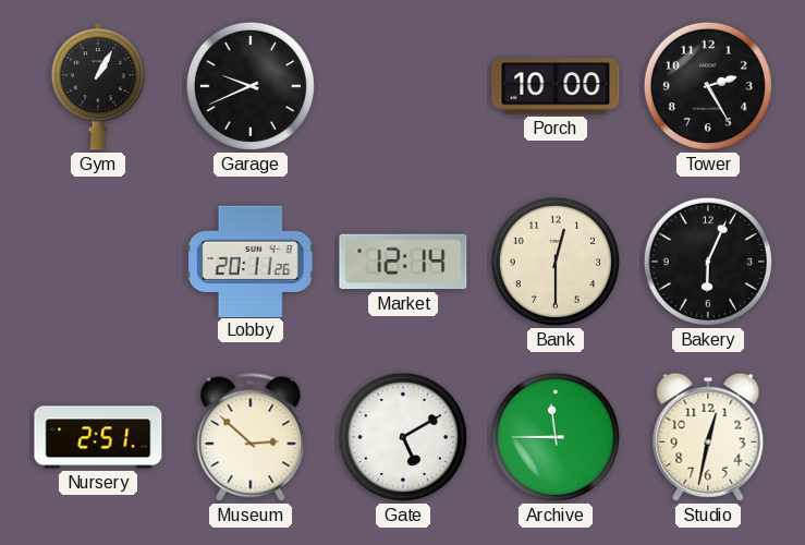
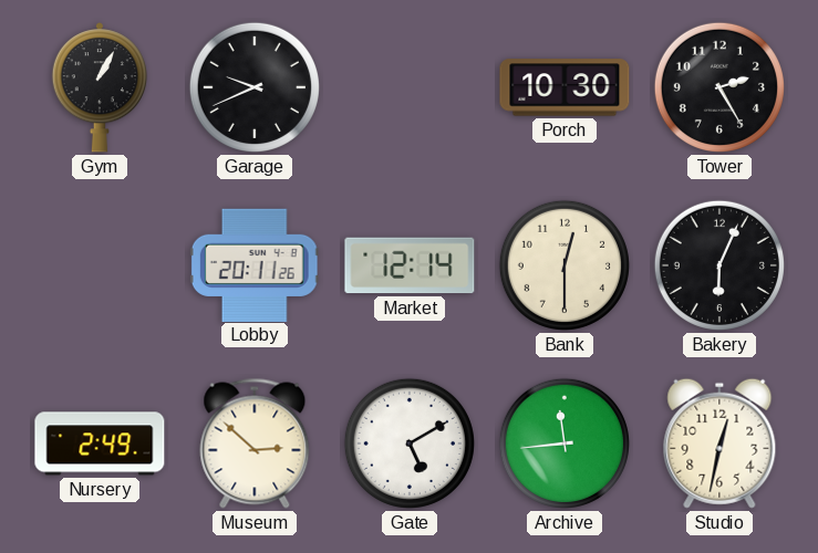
Porch: 10:00 -> 10:30
Nursery: 2:51 -> 2:49
Archive: 11:45 -> 11:44
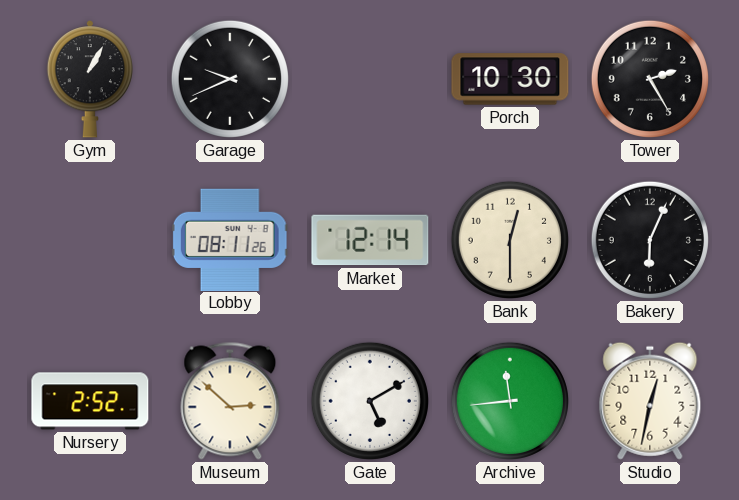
Lobby: 20:11 -> 08:11
Nursery: 2:49 -> 2:52
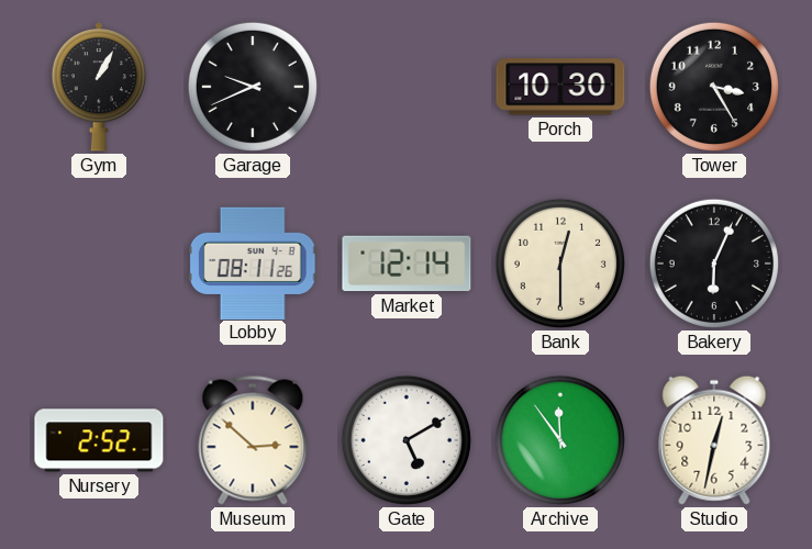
Tower: 2:25 -> 3:25
Archive: 11:44 -> 11:54
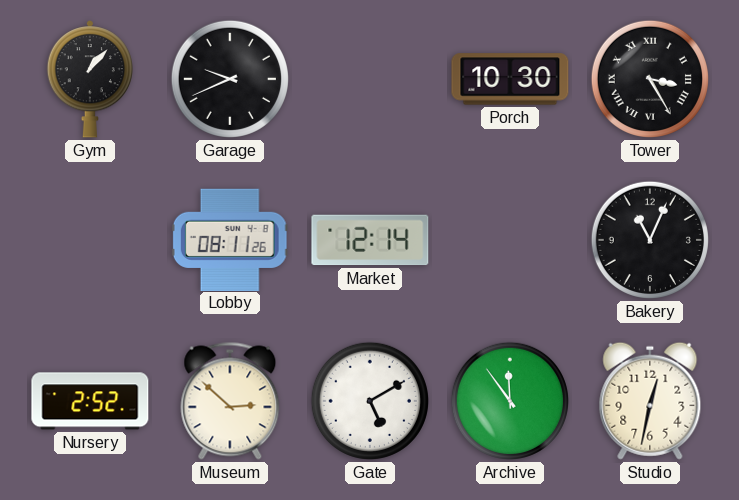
Gym: 1:05 -> 1:07
Tower numerals: Arabic -> Roman
Bank: 12:30 -> none
Bakery: 6:04 -> 11:04
